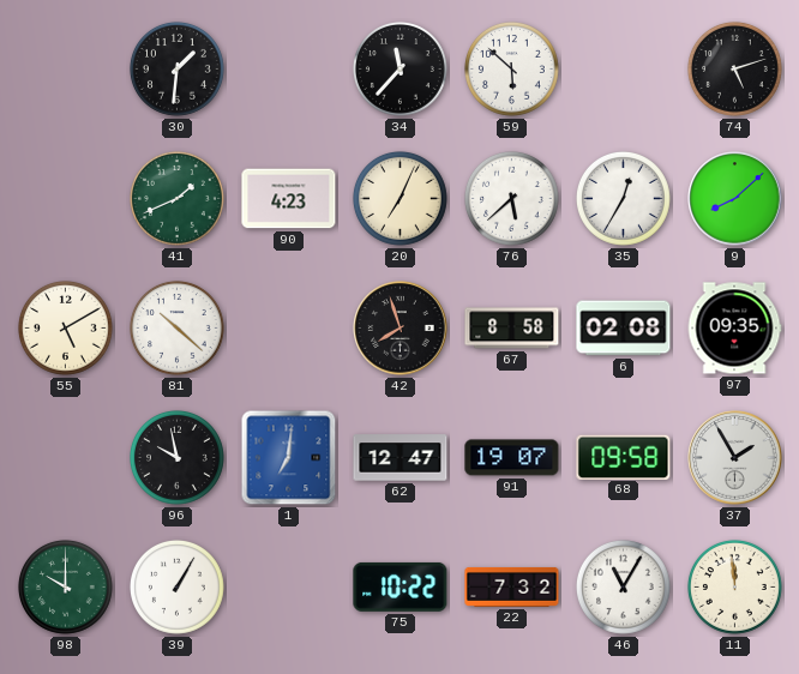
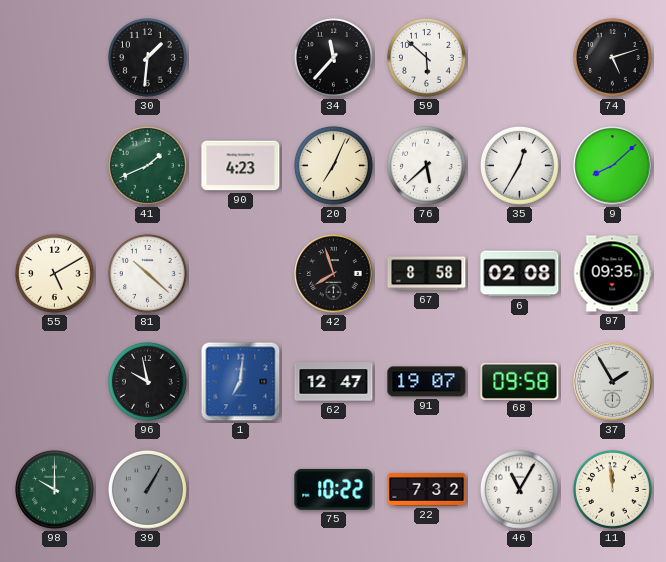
39 dial: white -> grey
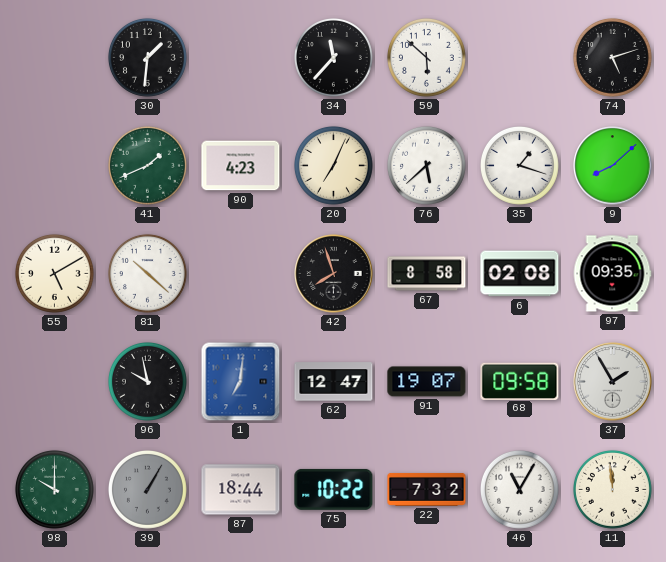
35: 12:35 -> 1:18
87: none -> 18:44
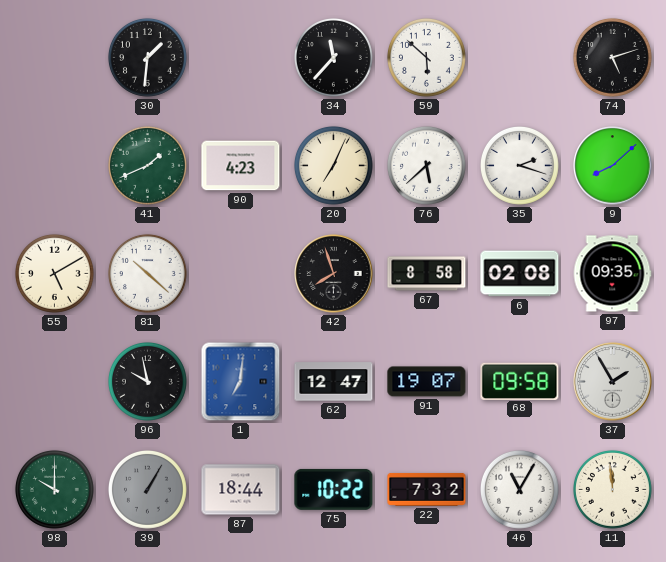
35: 1:18 -> 2:18
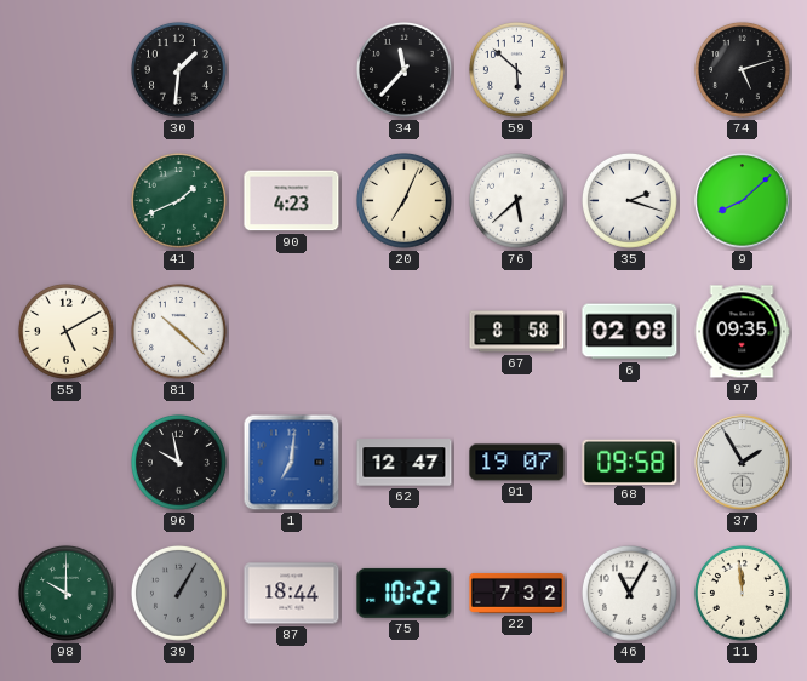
42: 7:57 -> none
